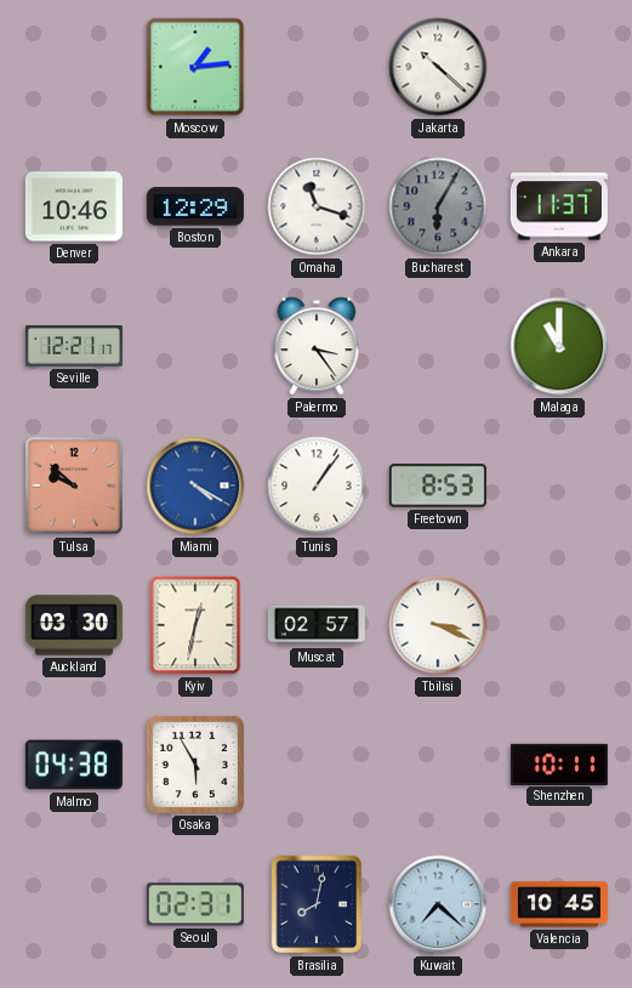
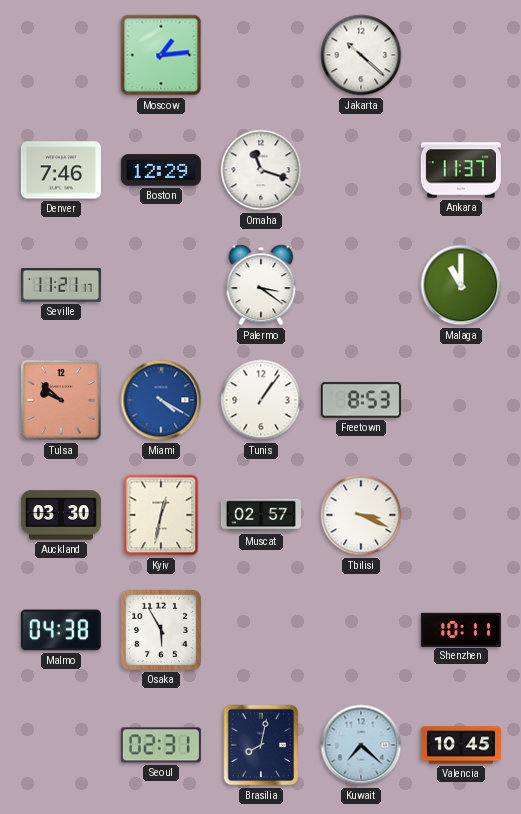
Denver: 10:46 -> 7:46
Bucharest: 6:05 -> none
Seville: 12:21 -> 11:21
Palermo: 3:24 -> 3:21
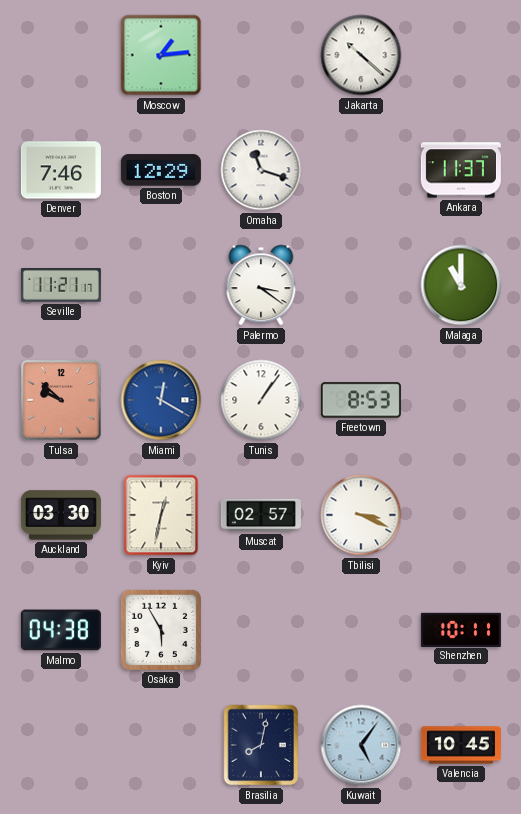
Miami: 4:20 -> 12:20
Seoul: 02:31 -> none
Kuwait: 7:22 -> 5:06
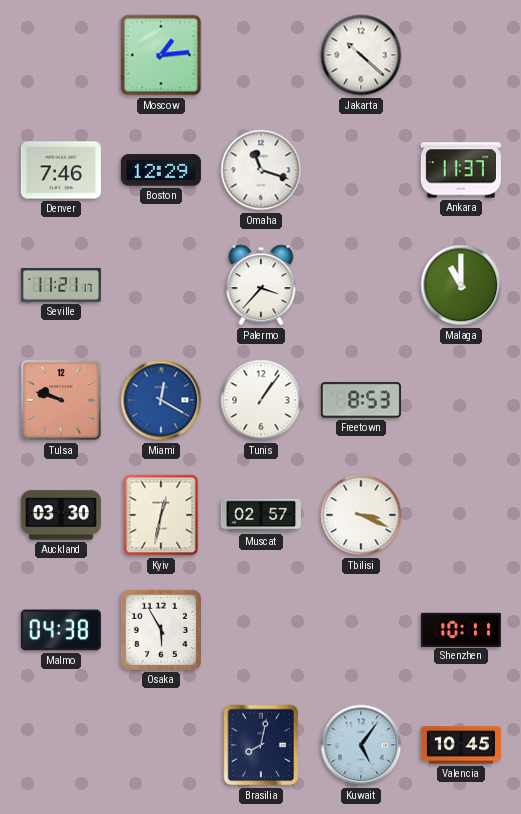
Palermo: 3:21 -> 3:37
Tulsa: 9:52 -> 9:48
